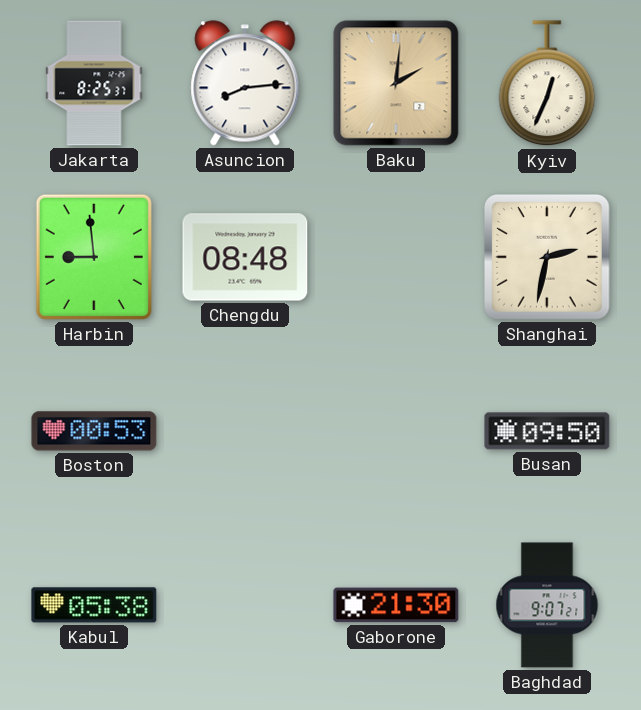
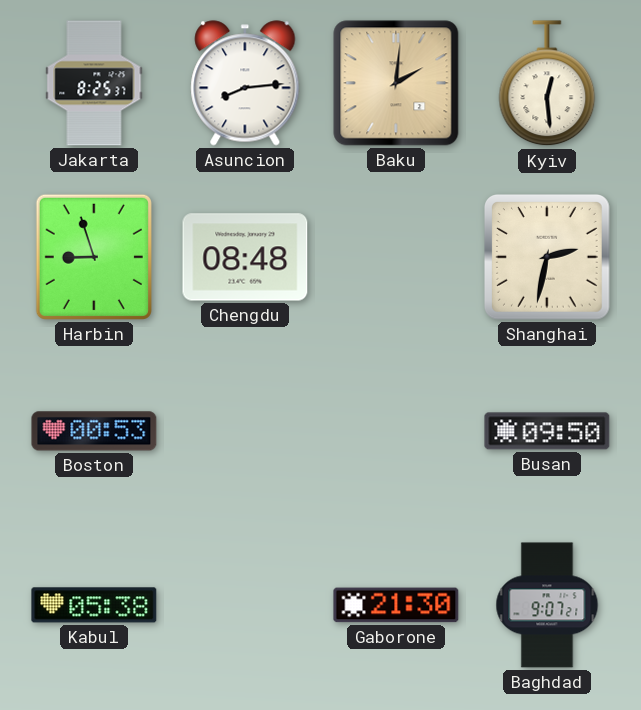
Kyiv: 12:34 -> 12:29
Harbin: 8:59 -> 8:57
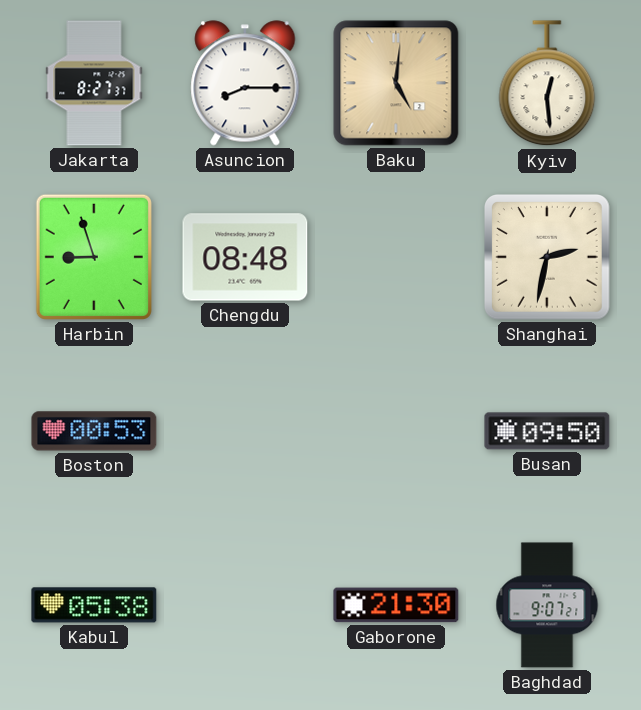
Jakarta: 8:25 -> 8:27
Asuncion: 8:14 -> 8:15
Baku: 2:01 -> 5:01
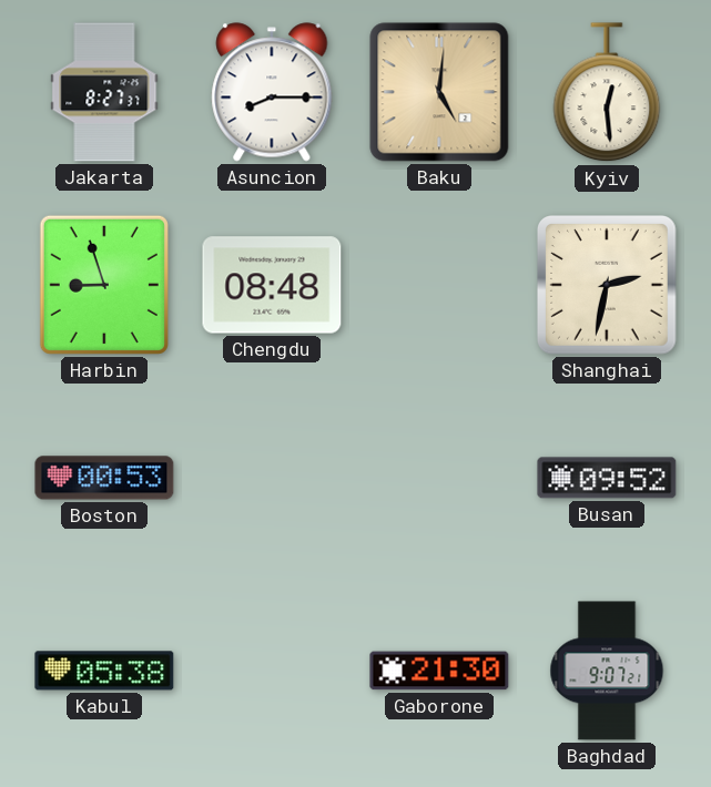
Busan: 09:50 -> 09:52
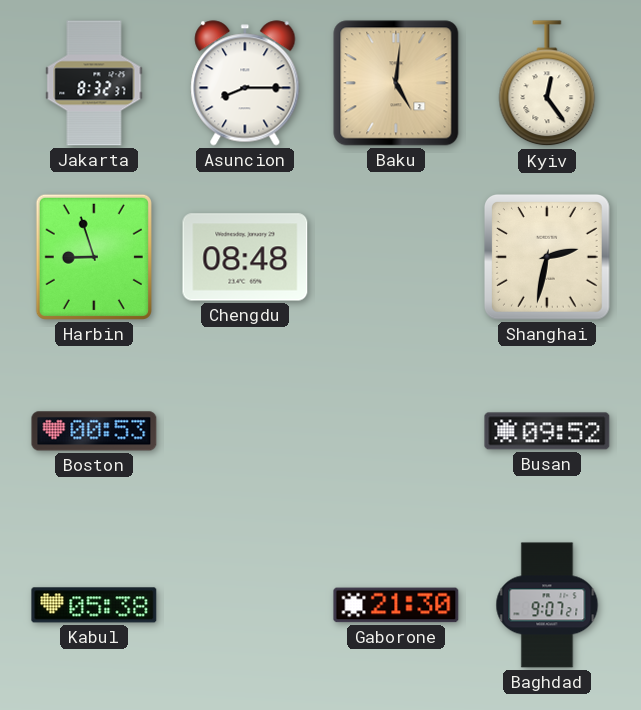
Jakarta: 8:27 -> 8:32
Kyiv: 12:29 -> 12:24
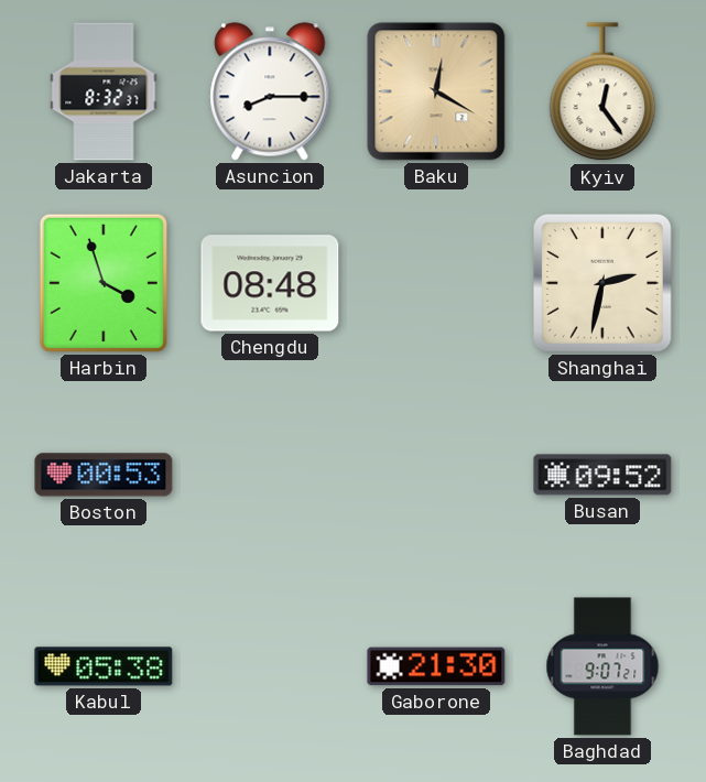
Baku: 5:01 -> 12:20
Harbin: 8:57 -> 3:57
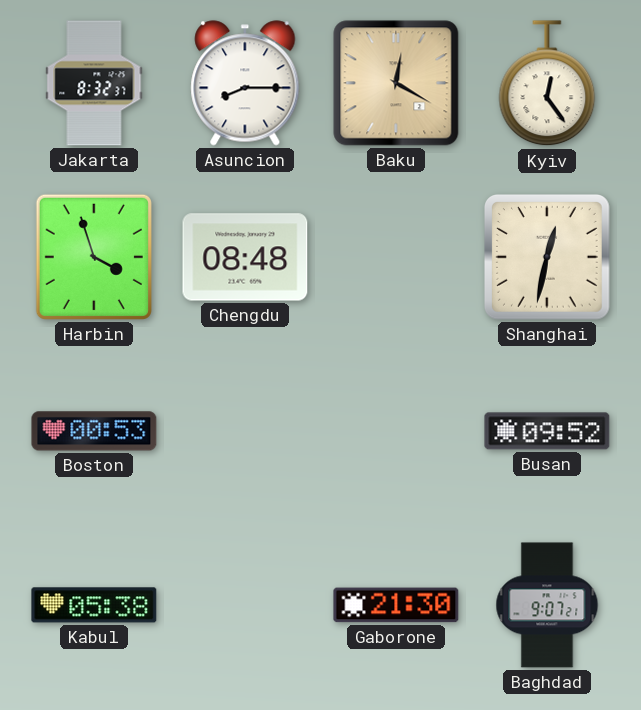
Shanghai: 2:32 -> 12:32
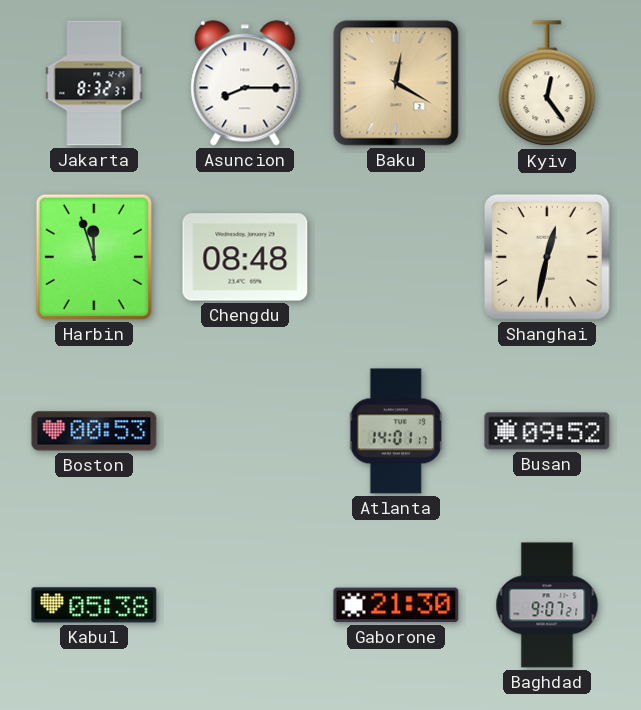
Harbin: 3:57 -> 11:57
Atlanta: none -> 14:01
